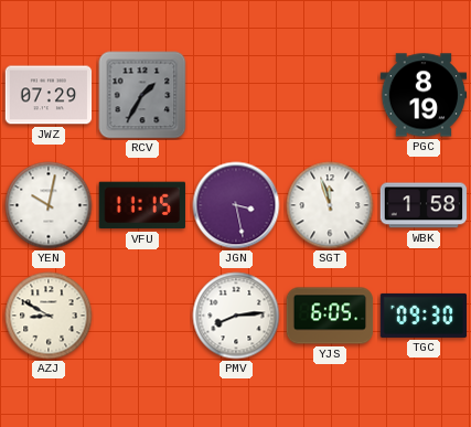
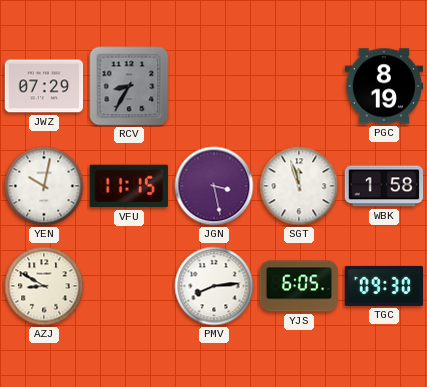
RCV: 1:35 -> 8:35
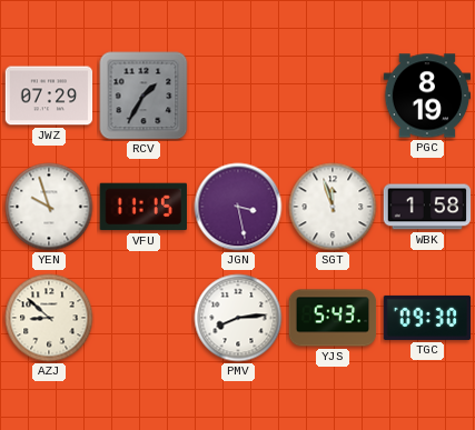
RCV: 8:35 -> 1:35
YEN: 10:02 -> 9:57
AZJ: 8:50 -> 8:52
YJS: 6:05 -> 5:43
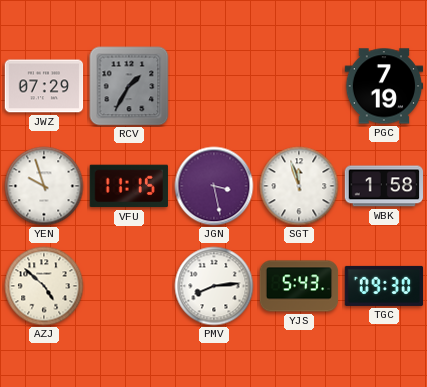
PGC: 8:19 -> 7:19
AZJ: 8:52 -> 4:52
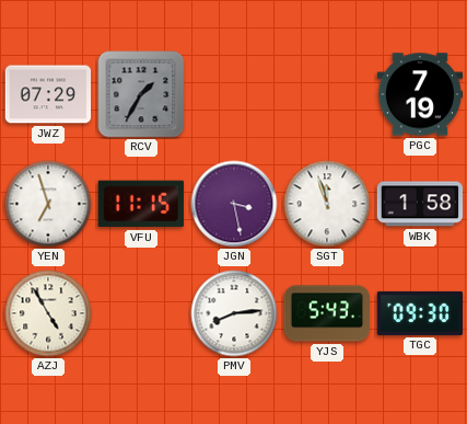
YEN: 9:57 -> 6:57
AZJ: 4:52 -> 4:55
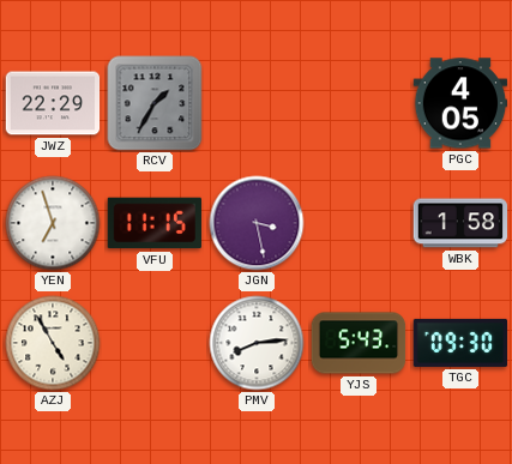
JWZ: 07:29 -> 22:29
PGC: 7:19 -> 4:05
SGT: 11:57 -> none
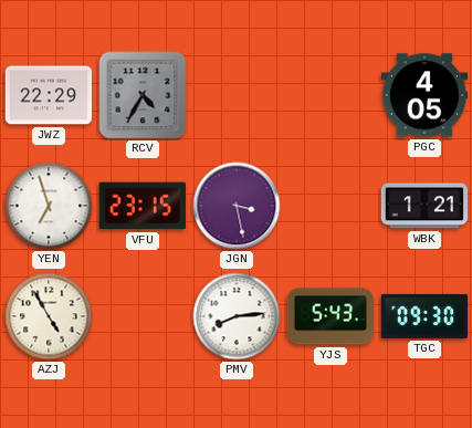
RCV: 1:35 -> 4:35
VFU: 11:15 -> 23:15
WBK: 1:58 -> 1:21
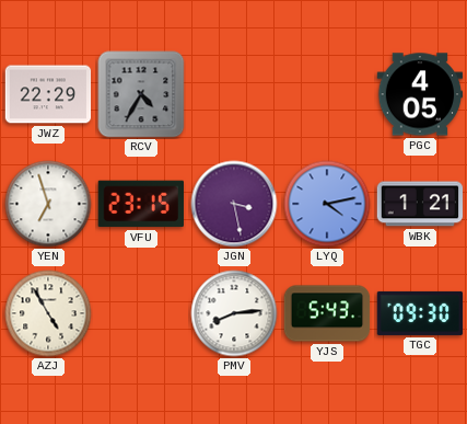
LYQ: none -> 4:13
